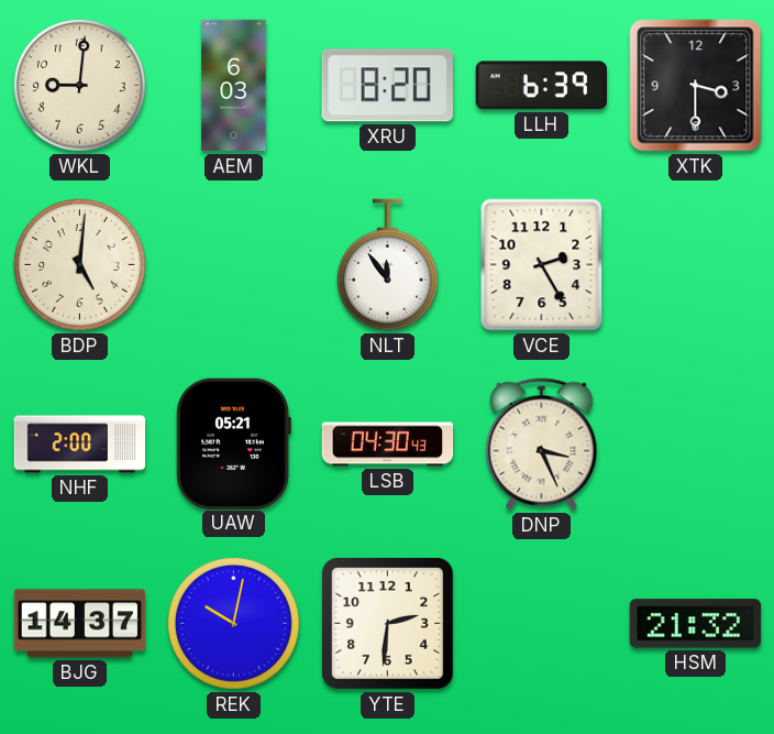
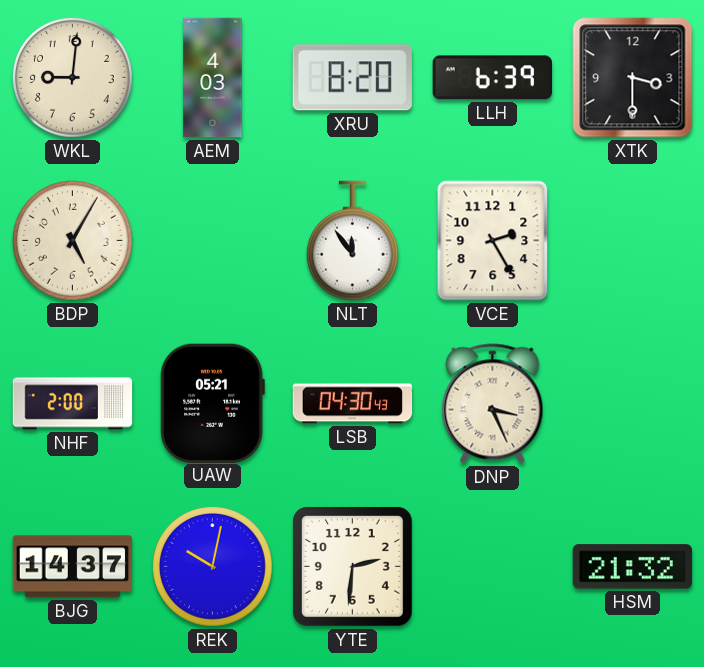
AEM: 6:03 -> 4:03
BDP: 5:01 -> 5:05
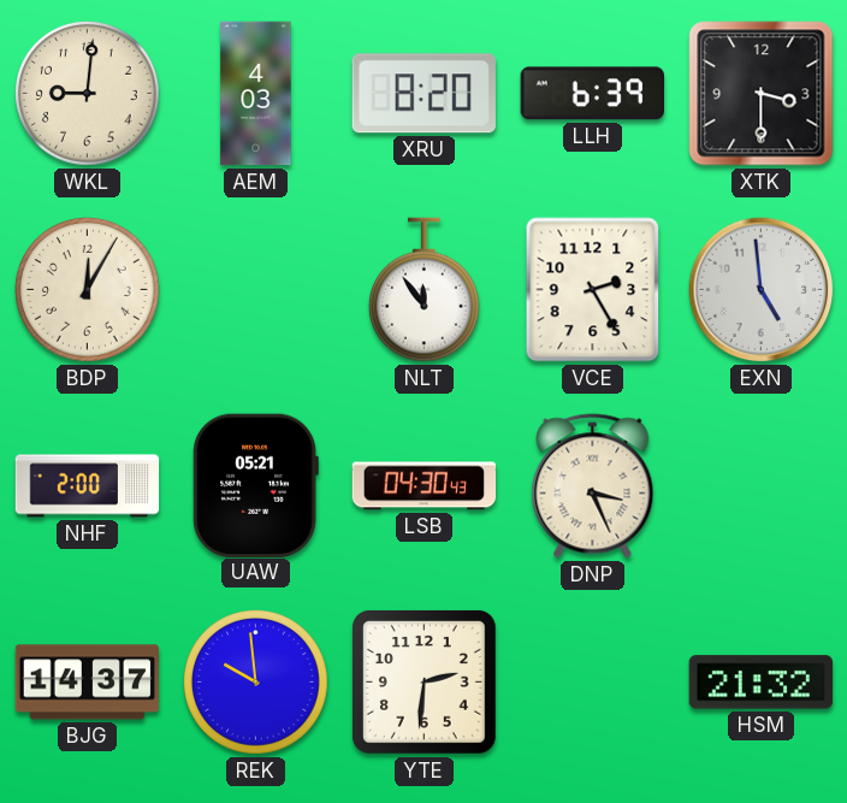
BDP: 5:05 -> 12:05
EXN: none -> 4:59
REK: 10:02 -> 9:59
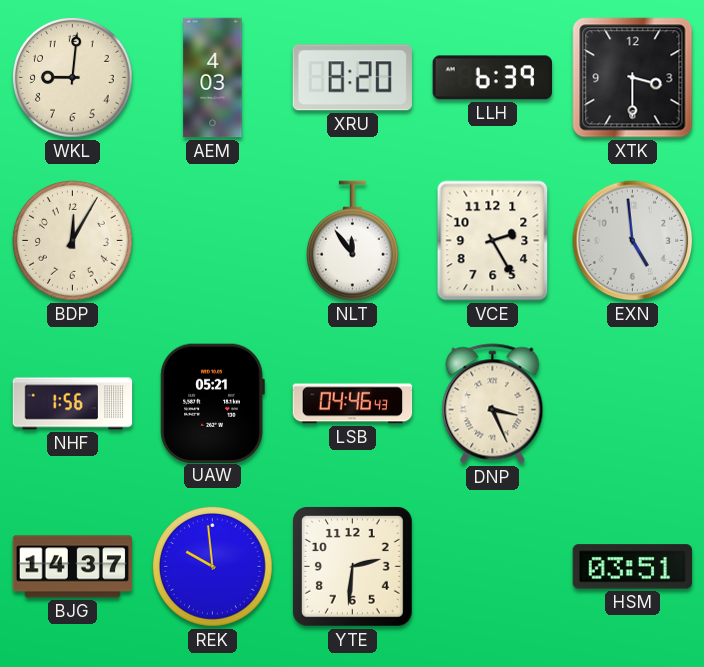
NHF: 2:00 -> 1:56
LSB: 04:30 -> 04:46
HSM: 21:32 -> 03:51
